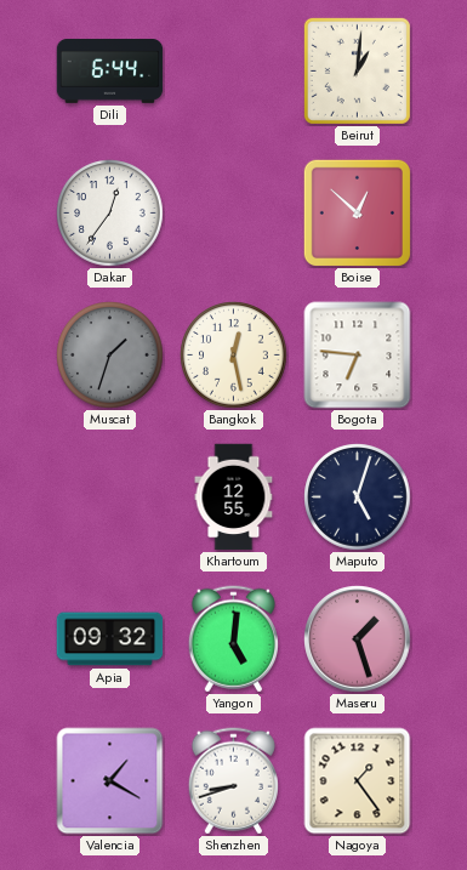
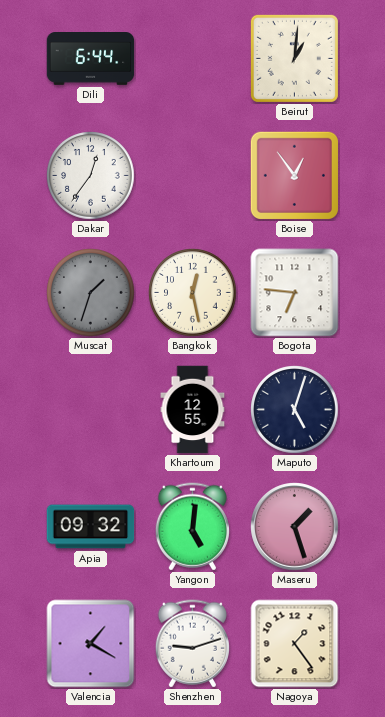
Boise: 12:52 -> 12:54
Shenzhen: 8:42 -> 9:12
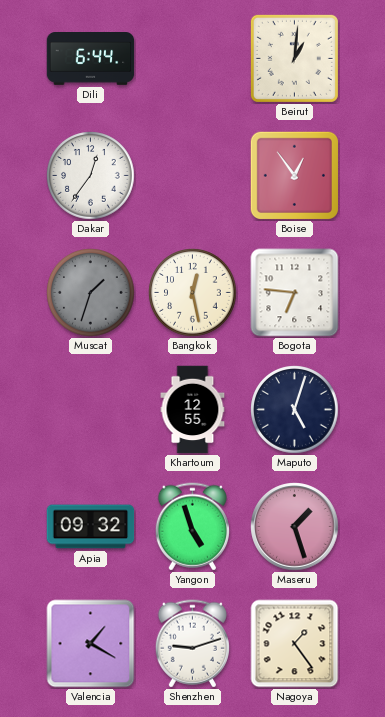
Yangon: 5:01 -> 4:57
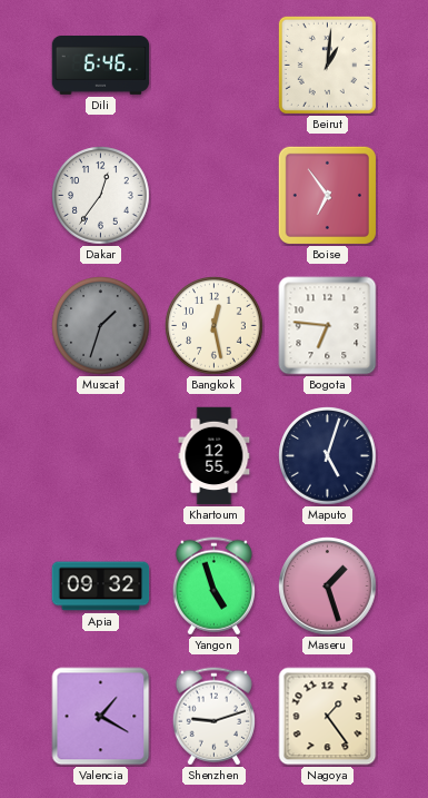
Dili: 6:44 -> 6:46
Boise: 12:54 -> 6:54
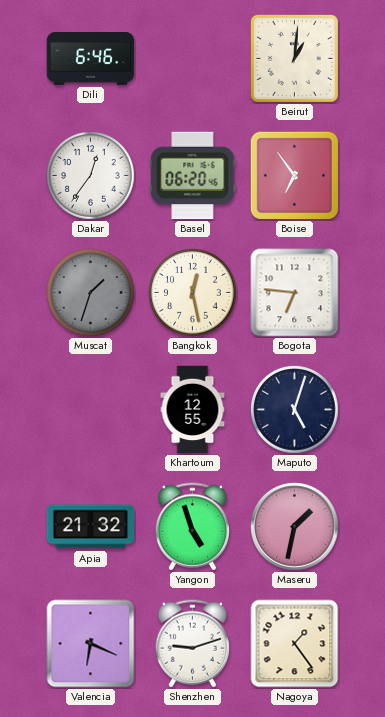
Basel: none -> 06:20
Apia: 09:32 -> 21:32
Maseru: 1:27 -> 1:32
Valencia: 1:20 -> 6:19
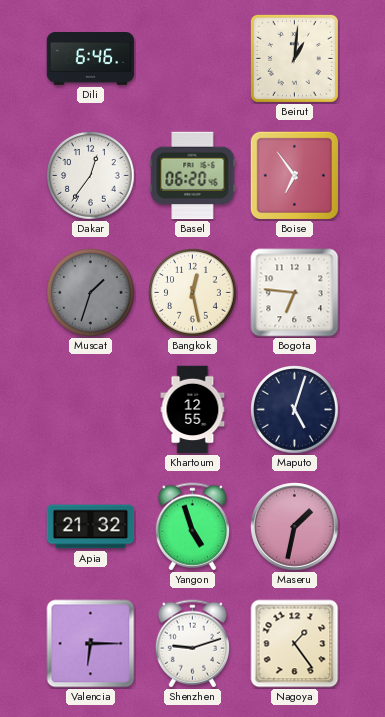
Valencia: 6:19 -> 6:15
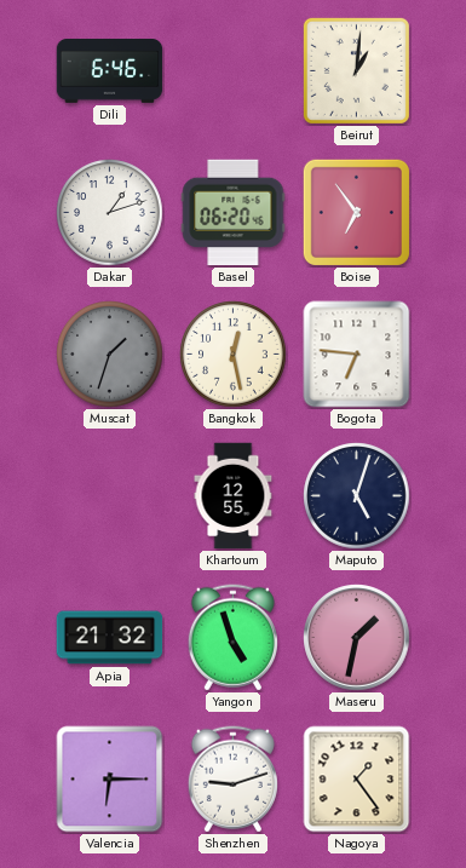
Dakar: 12:36 -> 1:12
